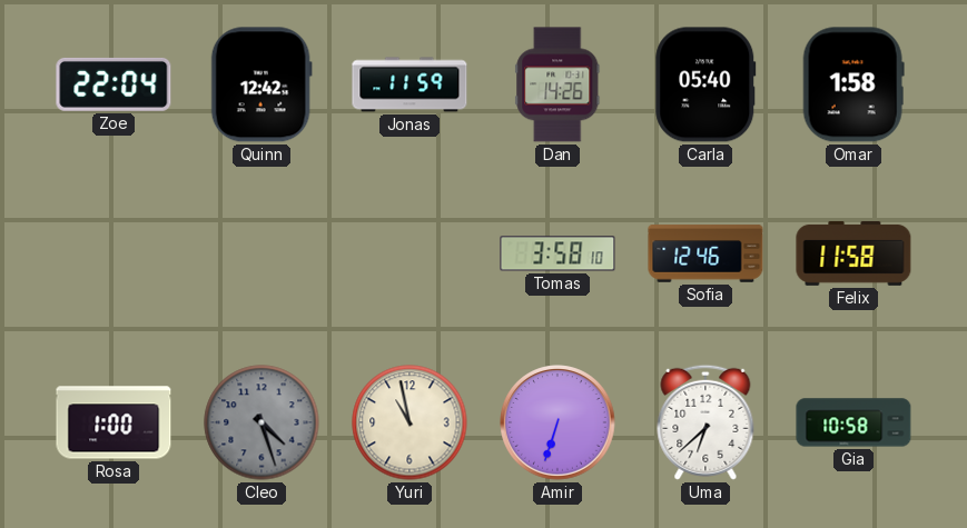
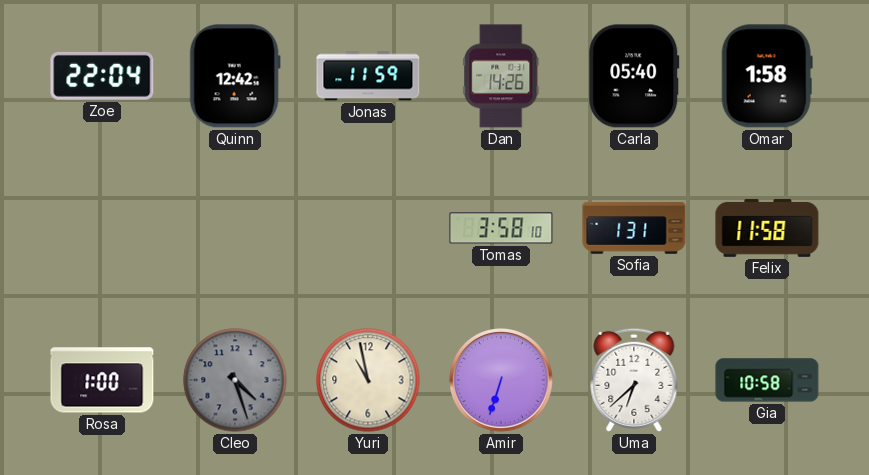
Sofia: 12:46 -> 1:31
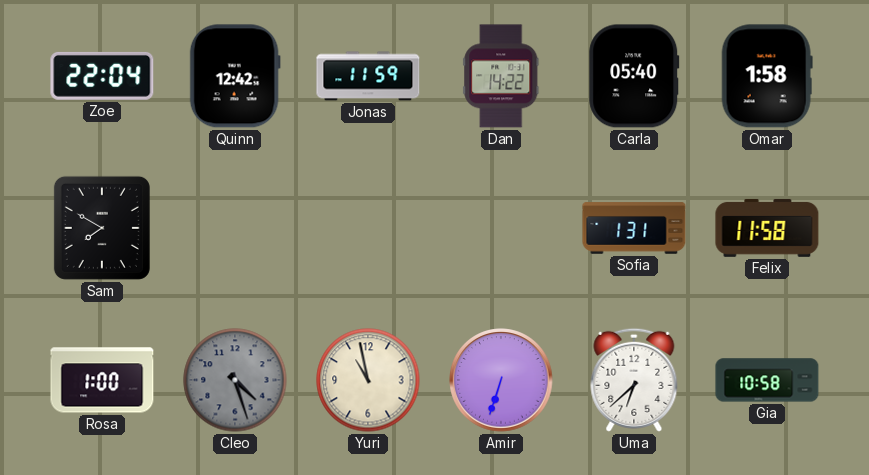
Dan: 14:26 -> 14:22
Sam: none -> 7:50
Tomas: 3:58 -> none
